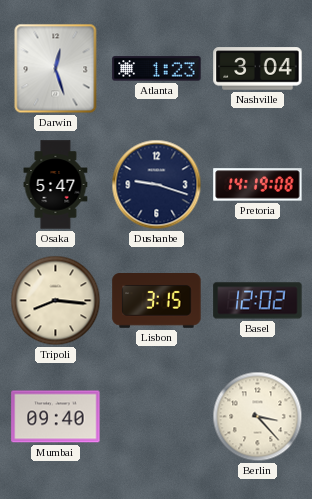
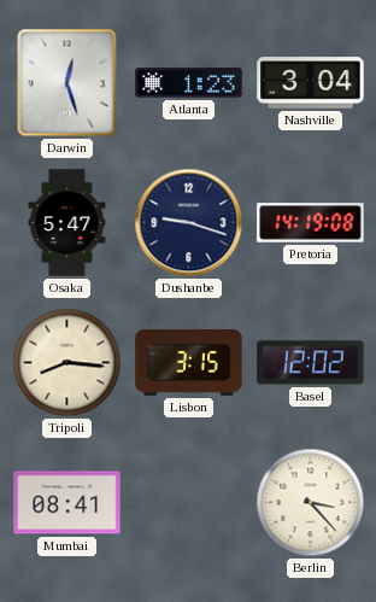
Mumbai: 09:40 -> 08:41
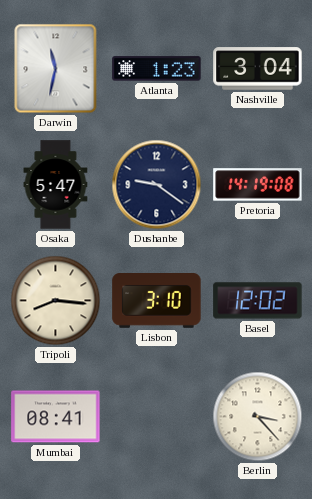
Darwin: 12:27 -> 11:32
Dushanbe: 9:18 -> 9:21
Lisbon: 3:15 -> 3:10
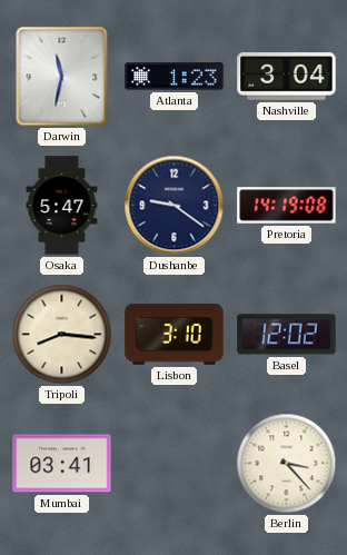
Mumbai: 08:41 -> 03:41
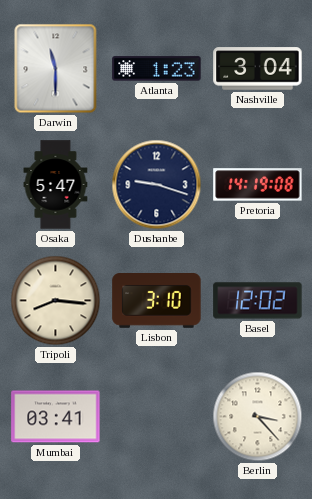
Darwin: 11:32 -> 11:30
Dushanbe: 9:21 -> 9:18
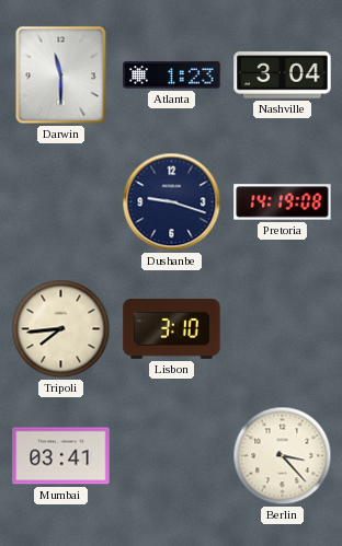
Osaka: 5:47 -> none
Tripoli: 8:16 -> 7:44
Basel: 12:02 -> none
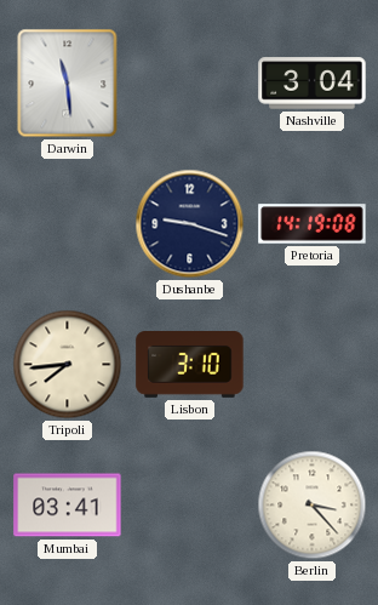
Darwin: 11:30 -> 11:29
Atlanta: 1:23 -> none
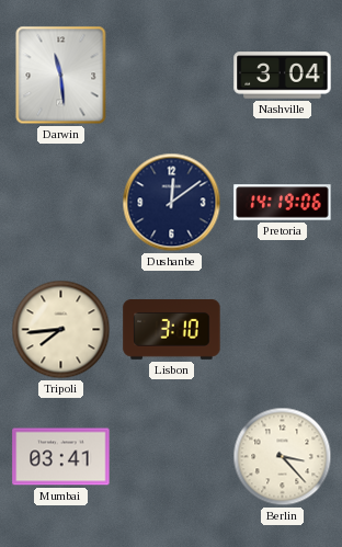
Dushanbe: 9:18 -> 12:09
Pretoria: 14:19:08 -> 14:19:06
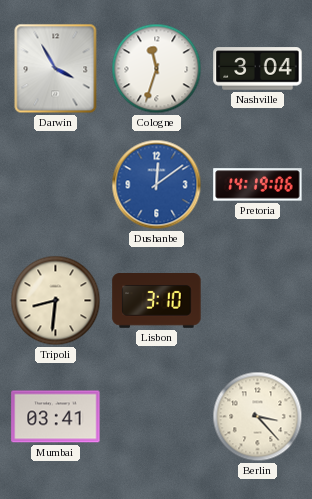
Darwin: 11:29 -> 3:55
Cologne: none -> 11:33
Dushanbe dial: navy -> blue
Tripoli: 7:44 -> 8:31
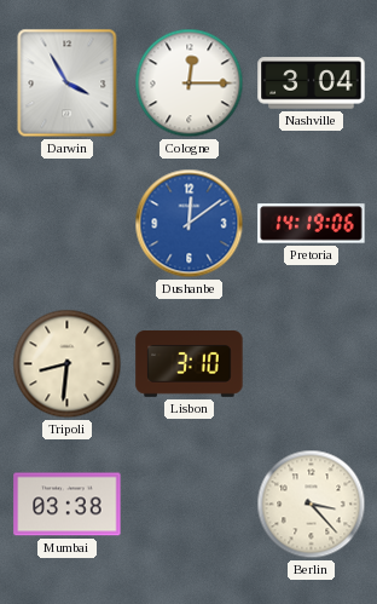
Cologne: 11:33 -> 12:15
Mumbai: 03:41 -> 03:38
